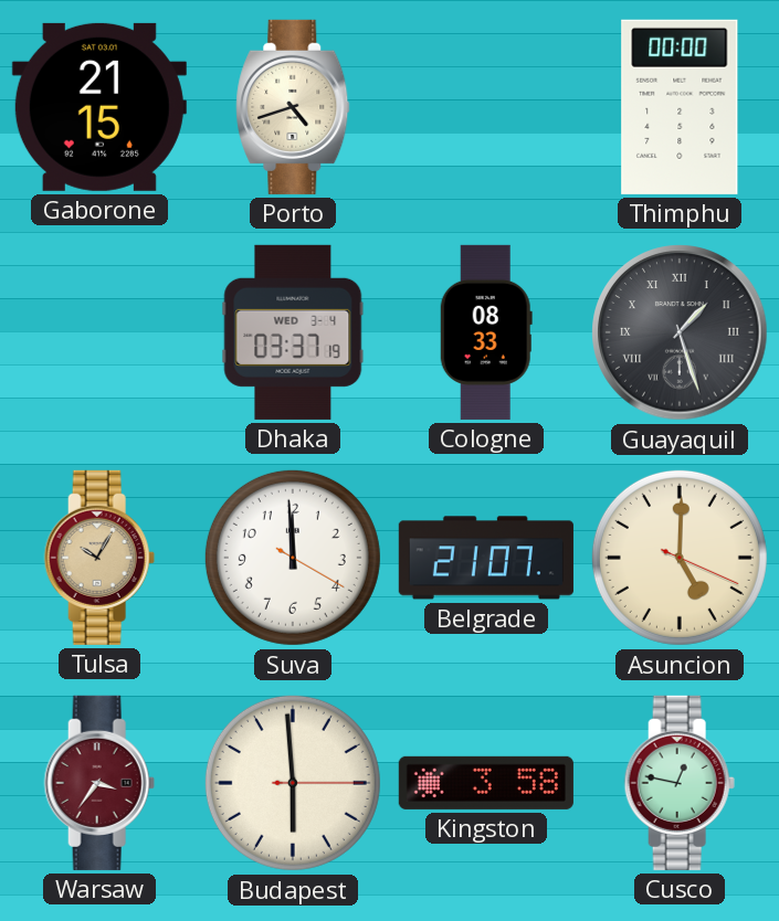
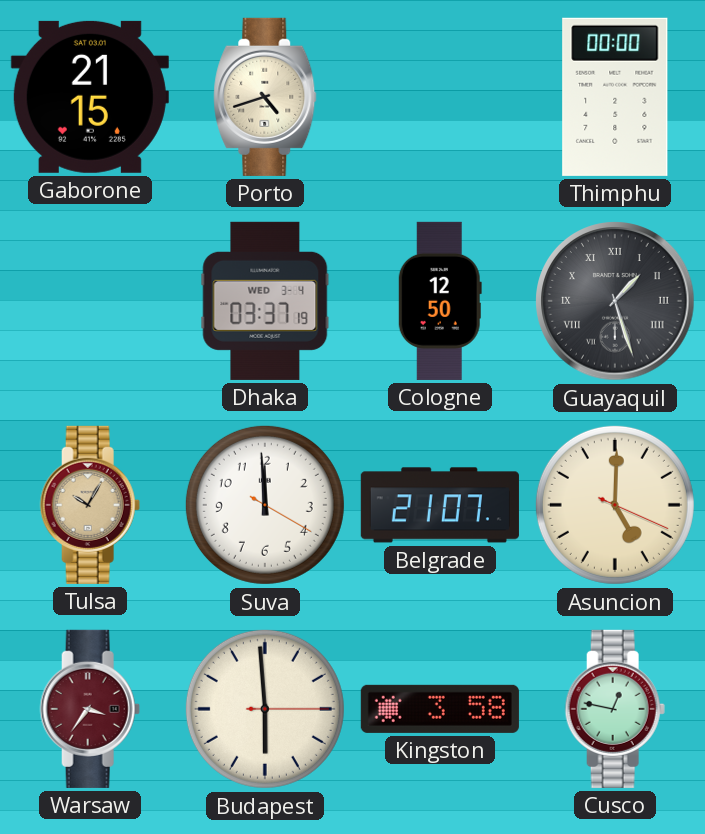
Cologne: 08:33 -> 12:50
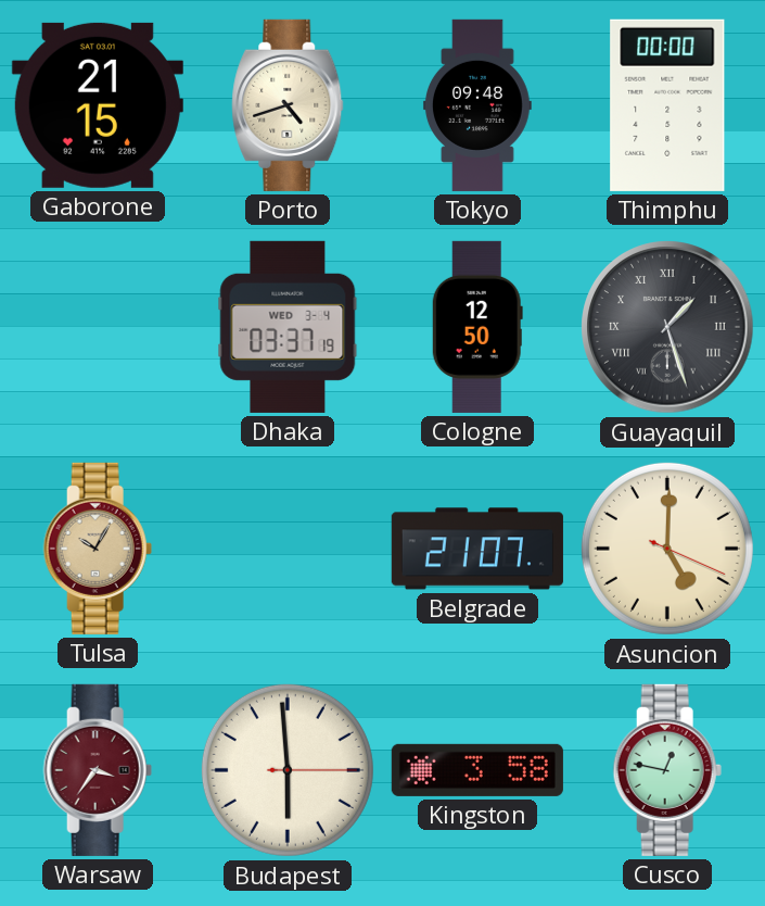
Tokyo: none -> 09:48
Suva: 11:59 -> none
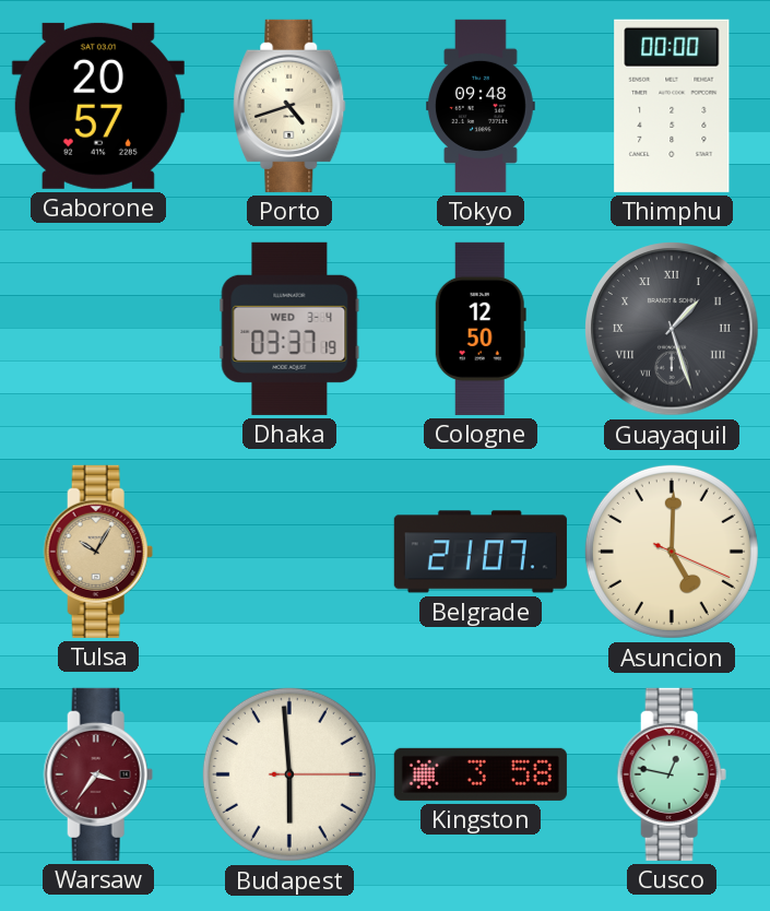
Gaborone: 21:15 -> 20:57
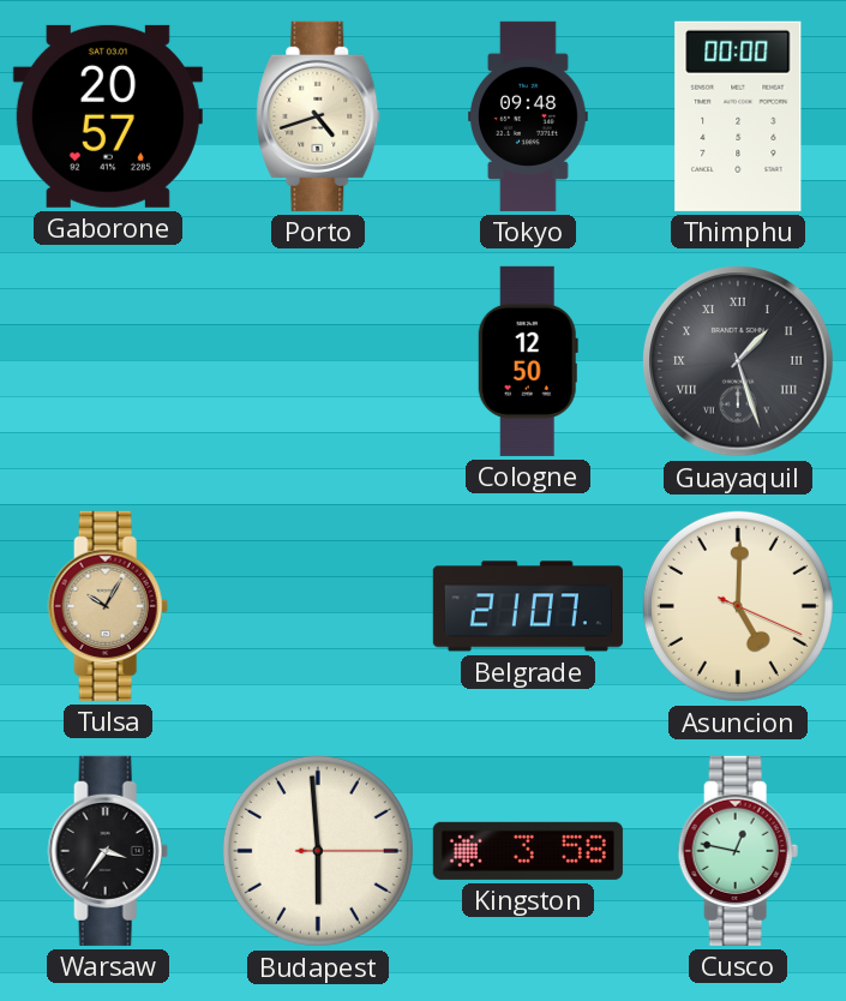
Dhaka: 03:37 -> none
Warsaw dial: burgundy -> black
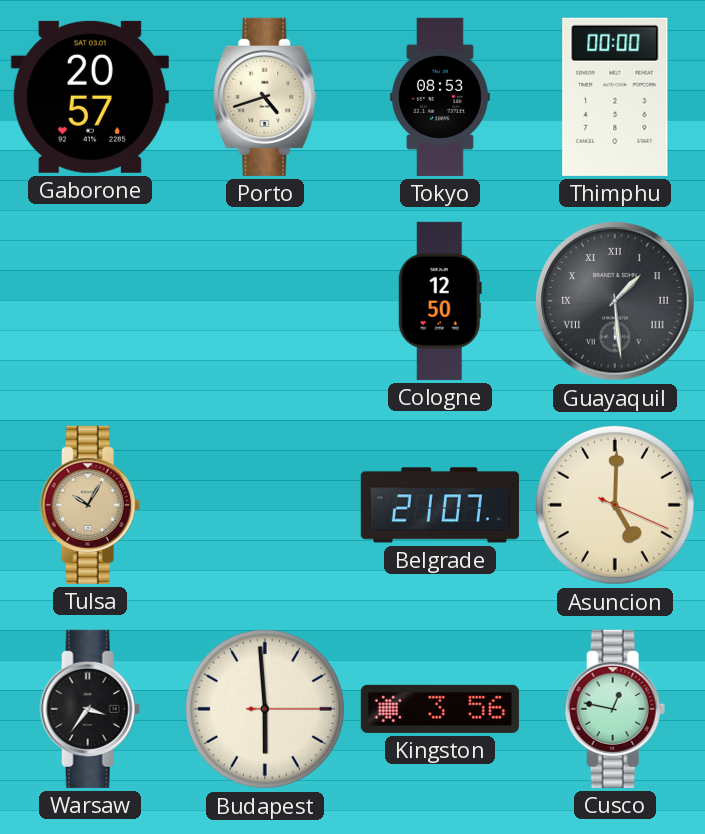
Tokyo: 09:48 -> 08:53
Guayaquil: 1:27 -> 1:29
Kingston: 3:58 -> 3:56
